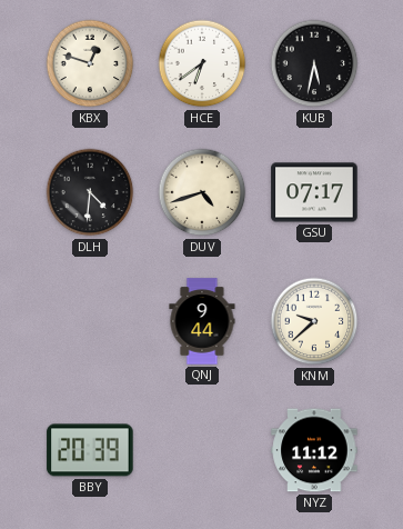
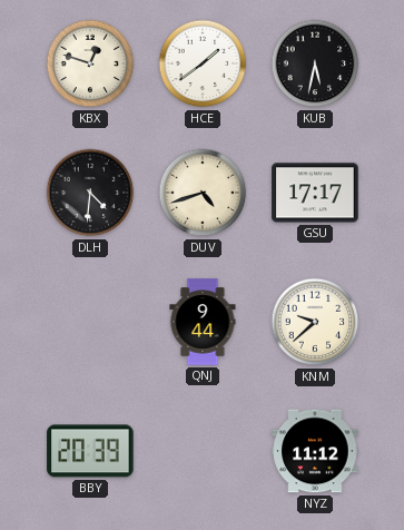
HCE: 6:39 -> 1:39
GSU: 07:17 -> 17:17
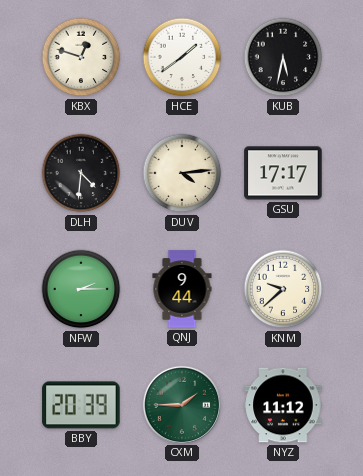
DUV: 4:42 -> 4:14
NFW: none -> 2:15
CXM: none -> 1:45
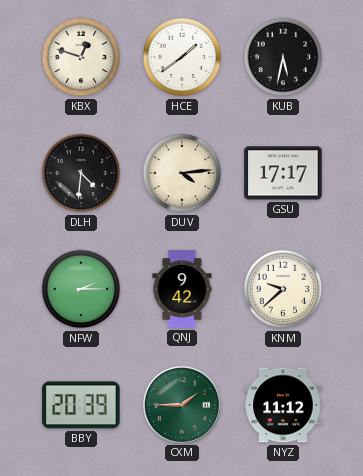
QNJ: 9:44 -> 9:42
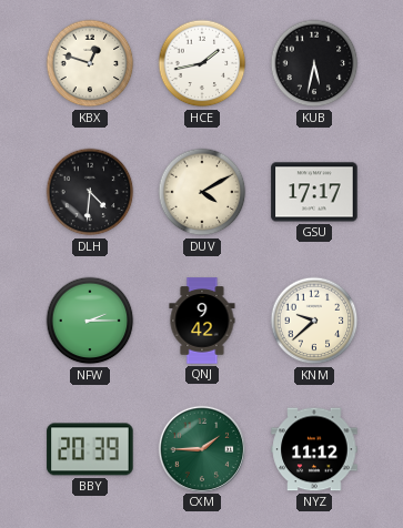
HCE: 1:39 -> 1:43
DUV: 4:14 -> 4:10
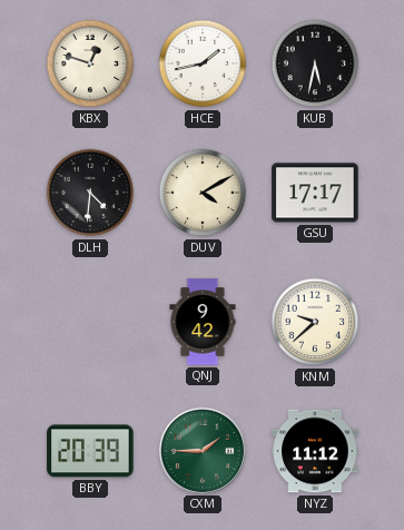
NFW: 2:15 -> none
